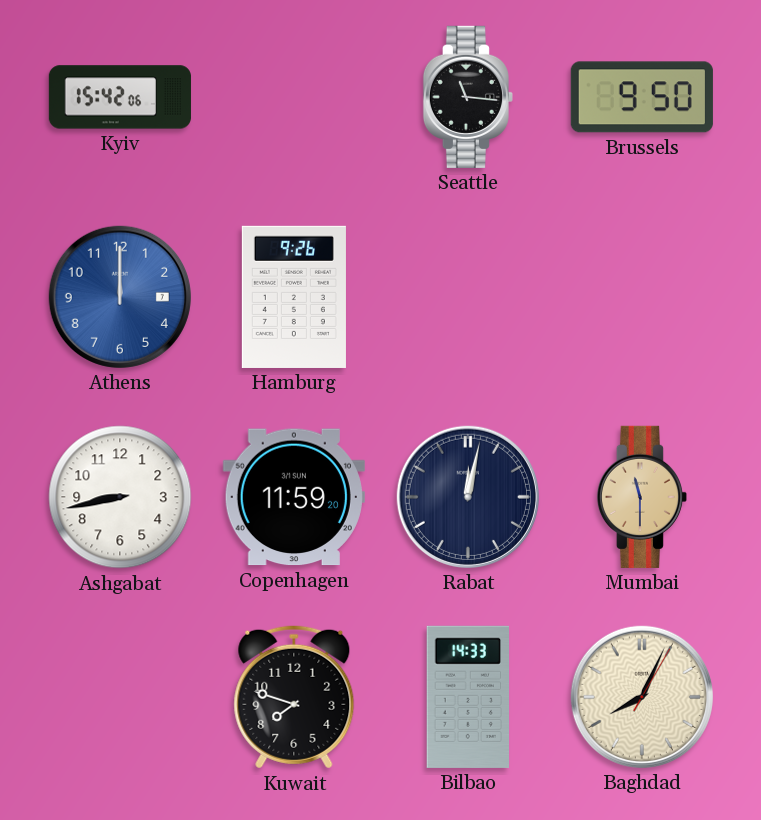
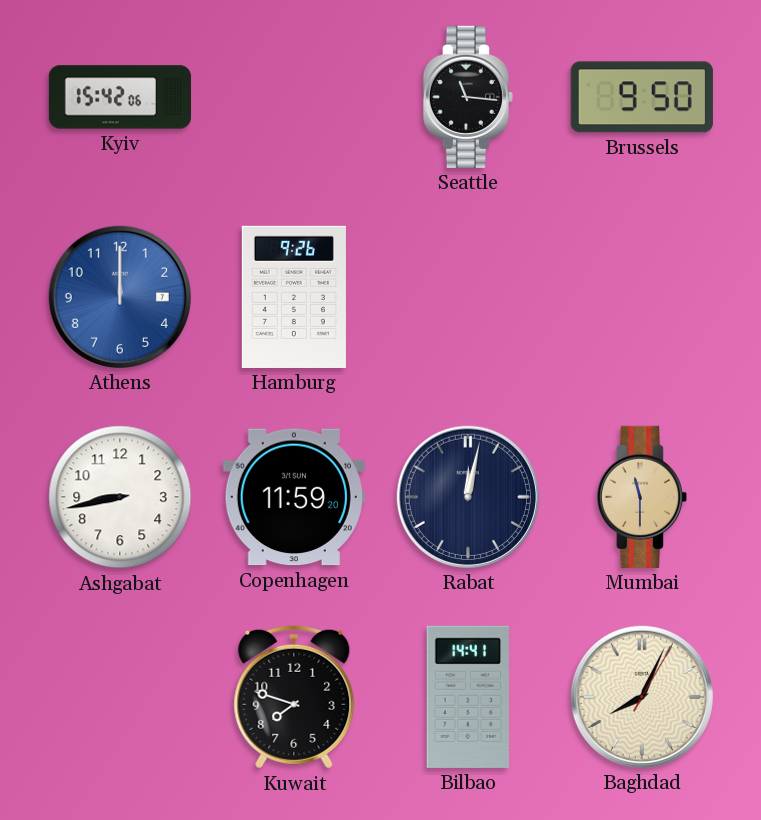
Bilbao: 14:33 -> 14:41
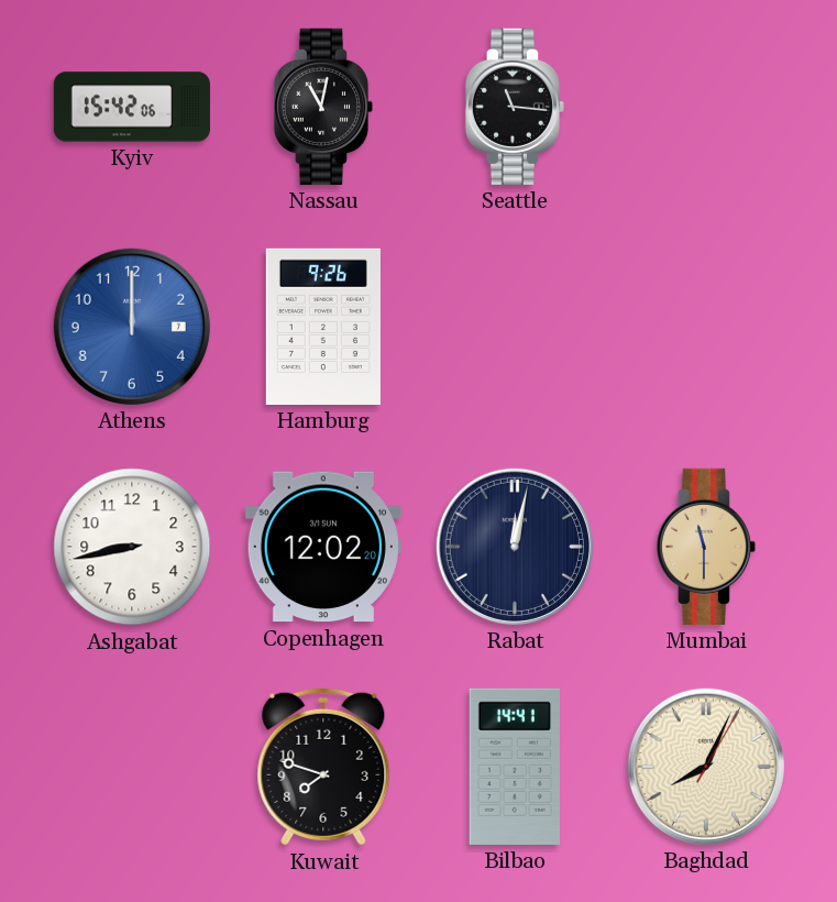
Nassau: none -> 11:02
Brussels: 9:50 -> none
Copenhagen: 11:59 -> 12:02
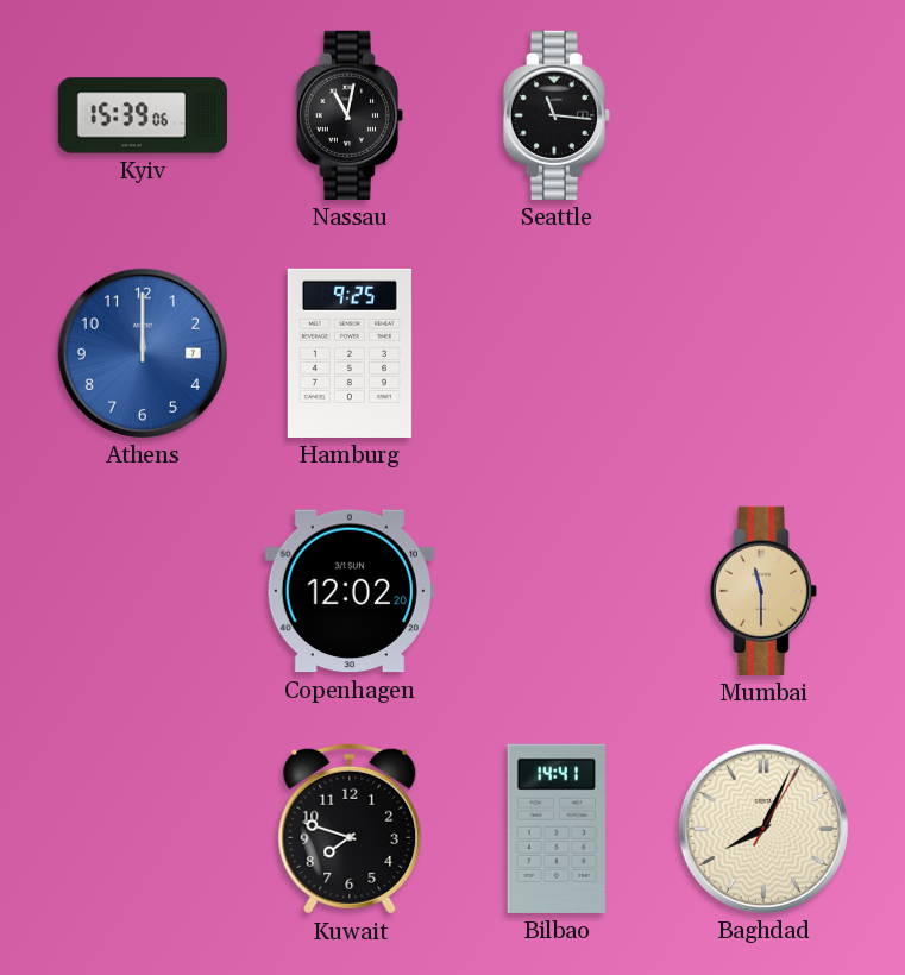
Kyiv: 15:42 -> 15:39
Hamburg: 9:26 -> 9:25
Ashgabat: 8:43 -> none
Rabat: 12:02 -> none
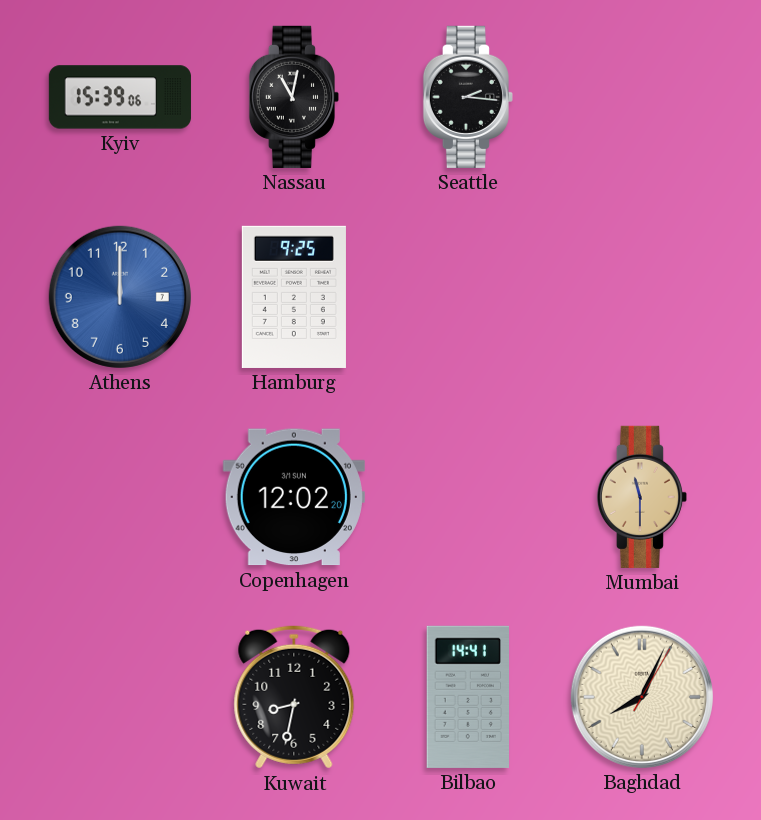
Seattle: 11:16 -> 2:16
Kuwait: 7:48 -> 8:32
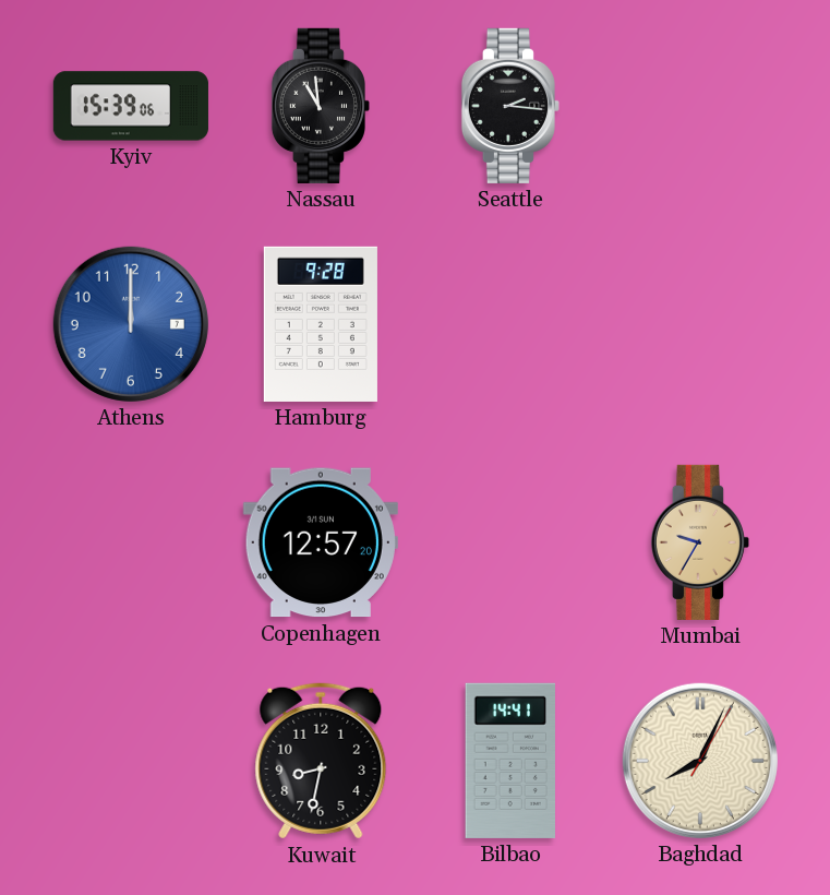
Nassau: 11:02 -> 10:59
Hamburg: 9:25 -> 9:28
Copenhagen: 12:02 -> 12:57
Mumbai: 11:30 -> 9:35
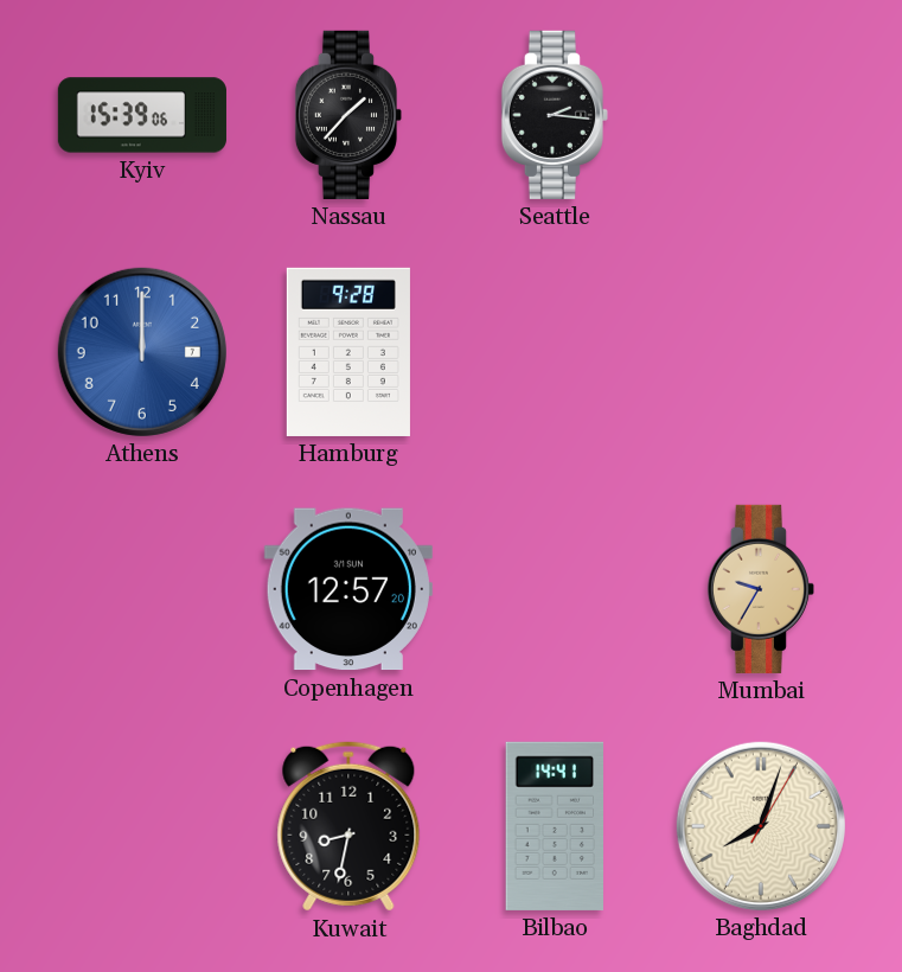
Nassau: 10:59 -> 1:37
Baghdad: 8:04 -> 8:03
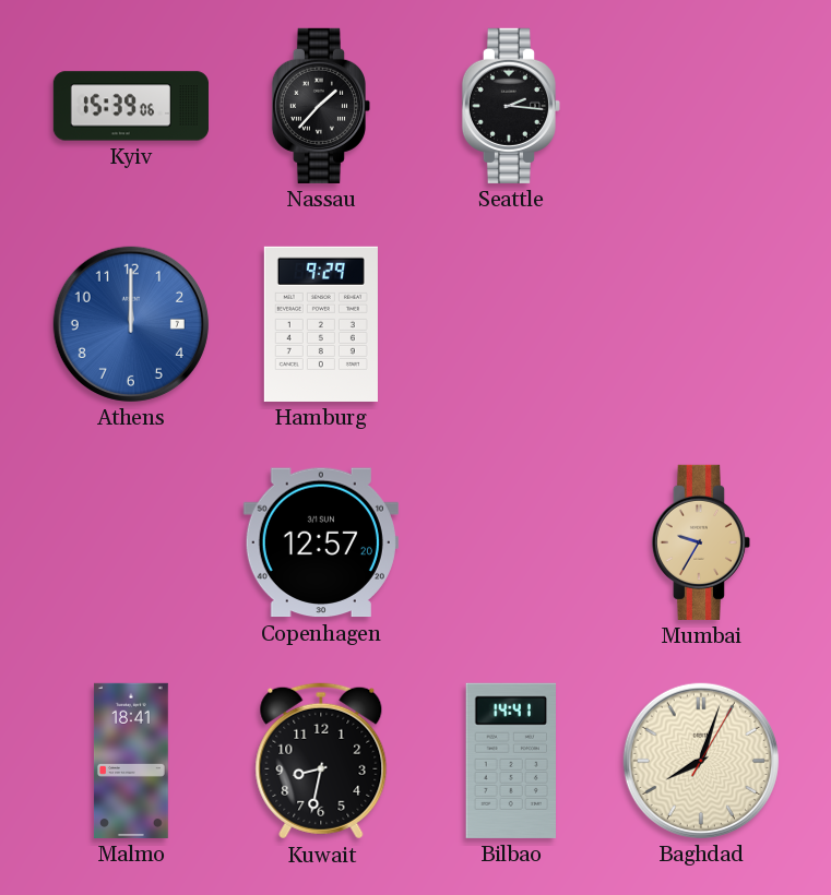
Hamburg: 9:28 -> 9:29
Malmo: none -> 18:41
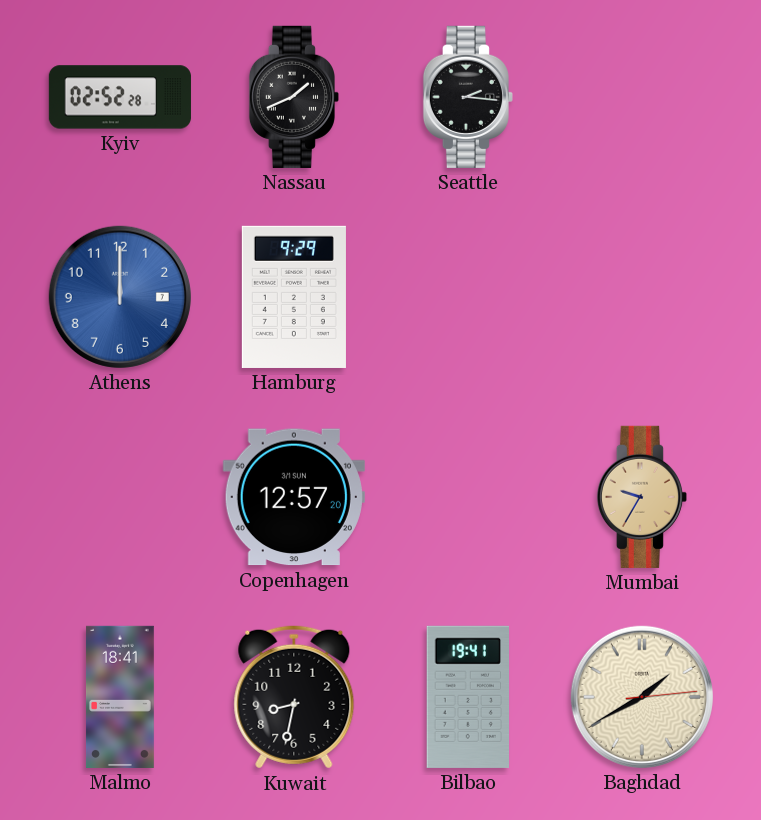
Kyiv: 15:39 -> 02:52
Nassau: 1:37 -> 1:41
Bilbao: 14:41 -> 19:41
Baghdad: 8:03 -> 1:40
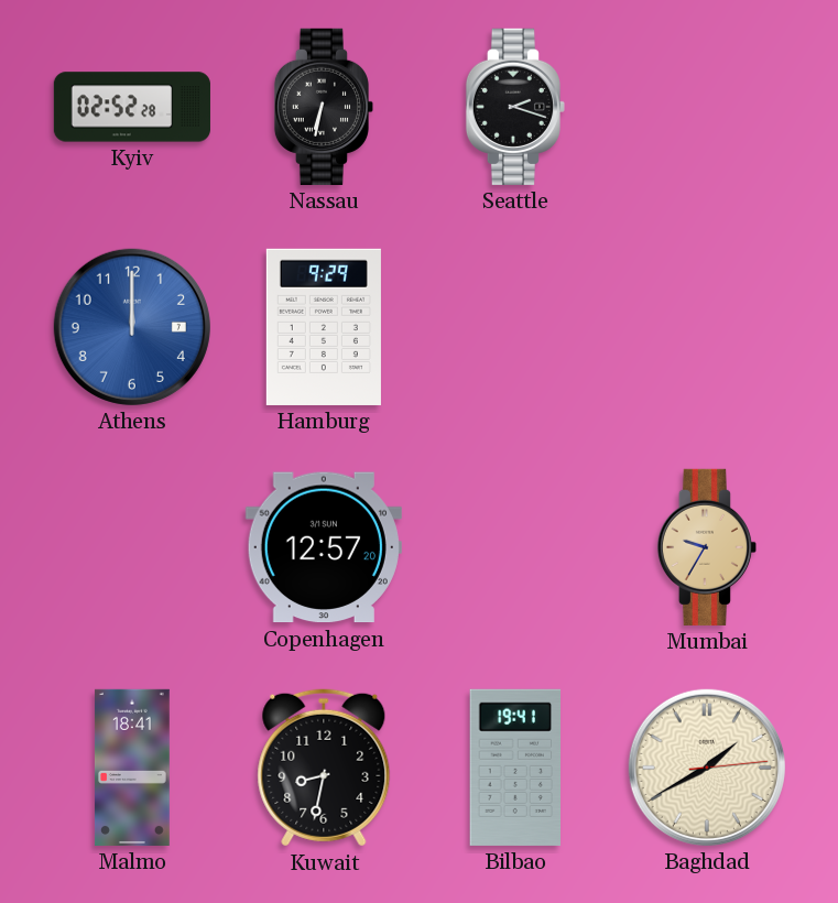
Nassau: 1:41 -> 6:32
Seattle: 2:16 -> 2:18
